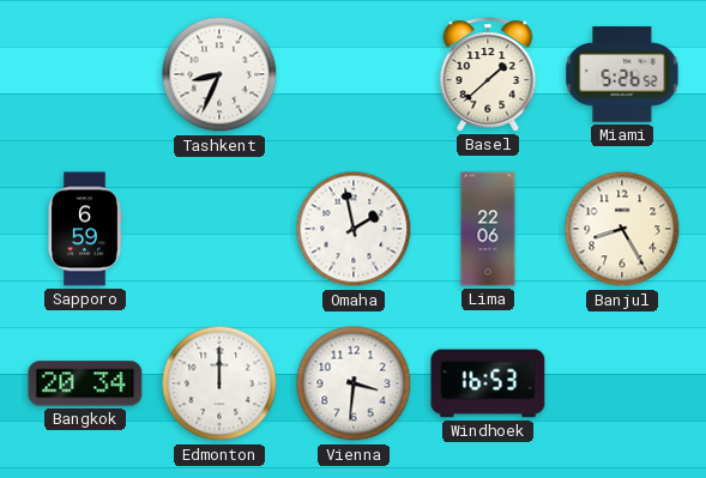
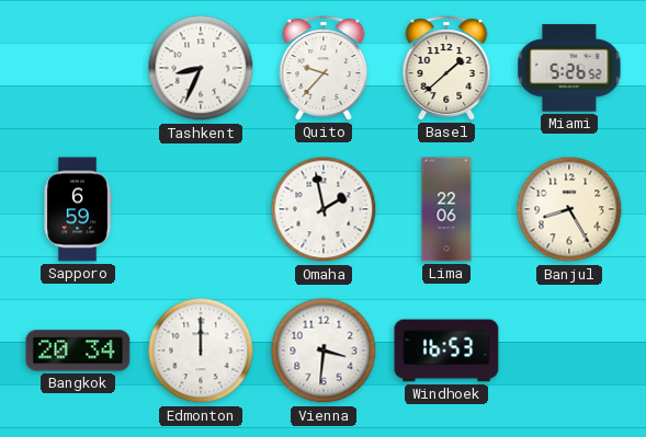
Quito: none -> 9:37
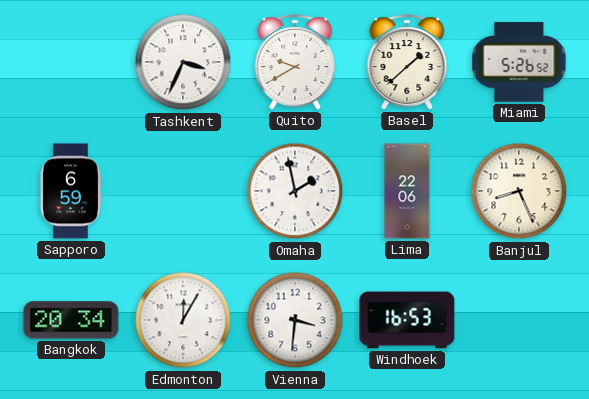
Tashkent: 8:34 -> 3:34
Quito: 9:37 -> 9:40
Banjul: 8:25 -> 8:26
Edmonton: 12:00 -> 12:05
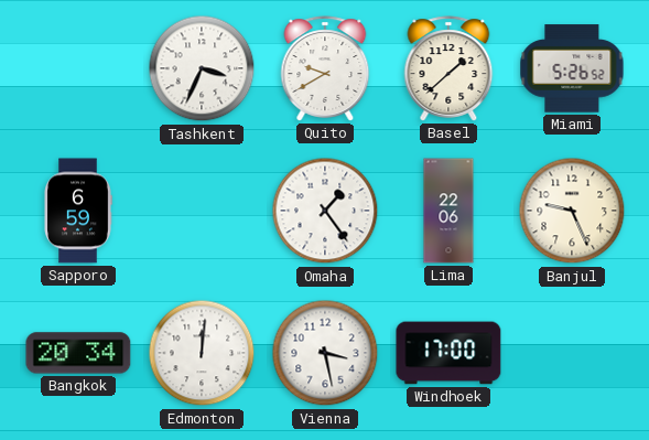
Omaha: 1:58 -> 1:24
Banjul: 8:26 -> 9:26
Edmonton: 12:05 -> 12:01
Vienna: 3:31 -> 3:28
Windhoek: 16:53 -> 17:00
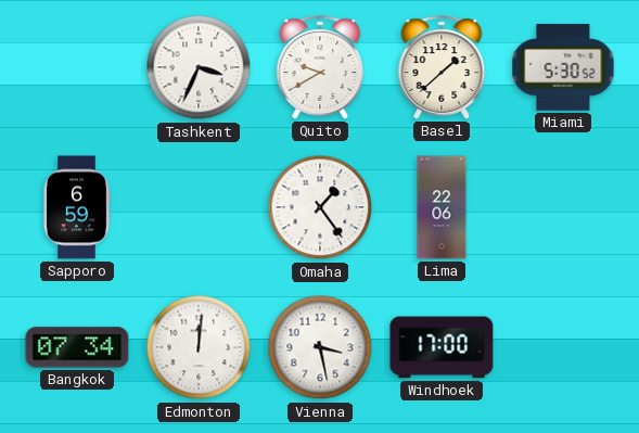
Miami: 5:26 -> 5:30
Banjul: 9:26 -> none
Bangkok: 20:34 -> 07:34
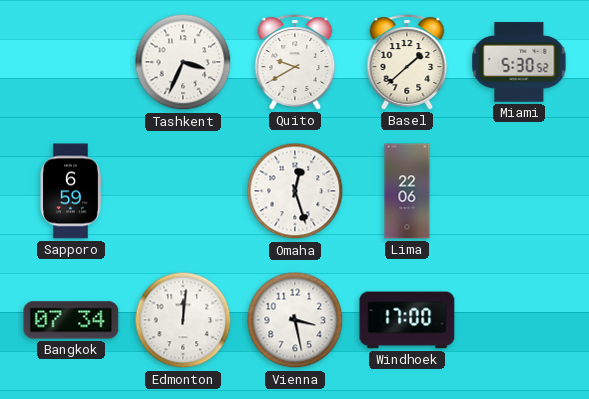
Omaha: 1:24 -> 12:27
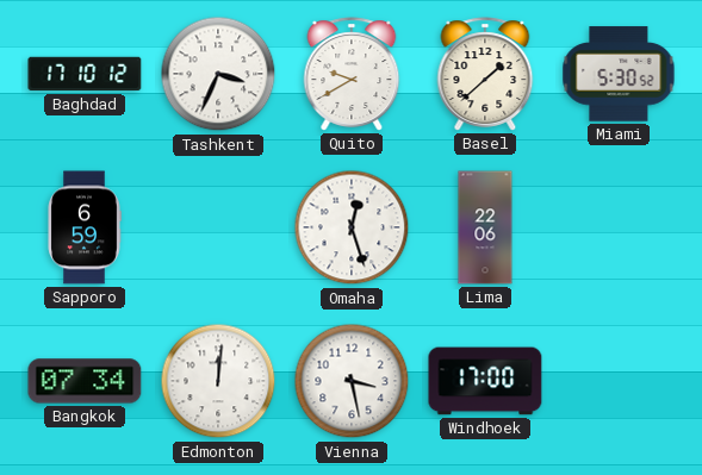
Baghdad: none -> 17:10
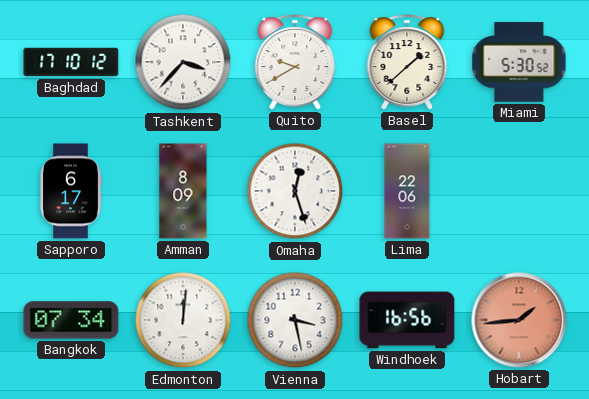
Tashkent: 3:34 -> 3:37
Sapporo: 6:59 -> 6:17
Amman: none -> 8:09
Windhoek: 17:00 -> 16:56
Hobart: none -> 1:44
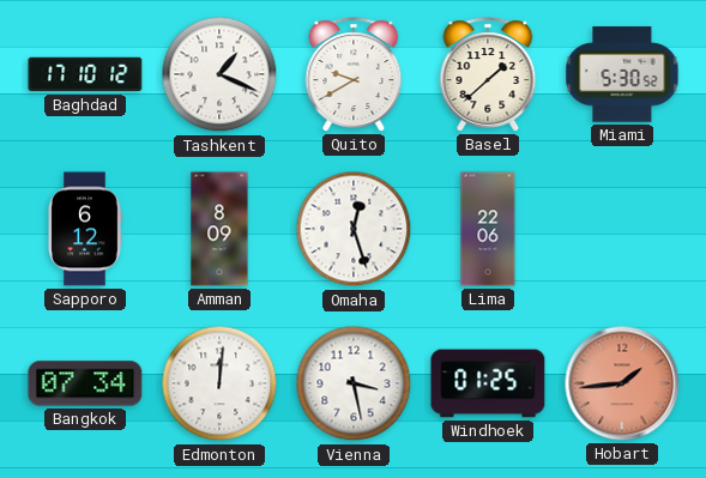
Tashkent: 3:37 -> 1:19
Sapporo: 6:17 -> 6:12
Windhoek: 16:56 -> 01:25
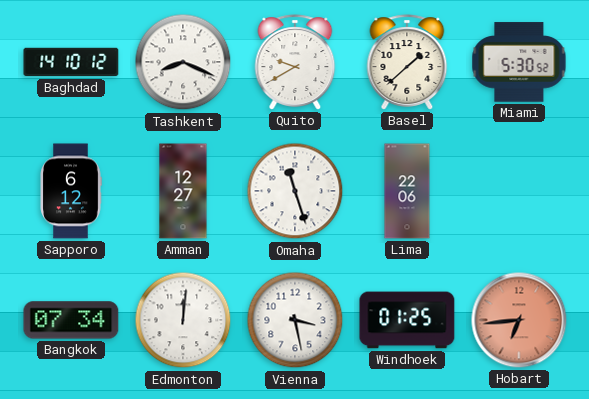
Baghdad: 17:10 -> 14:10
Tashkent: 1:19 -> 8:19
Amman: 8:09 -> 12:27
Omaha: 12:27 -> 11:27
Hobart: 1:44 -> 6:44
